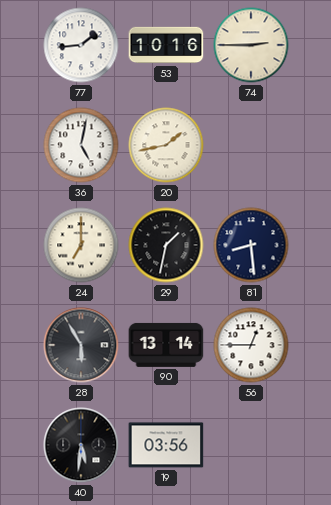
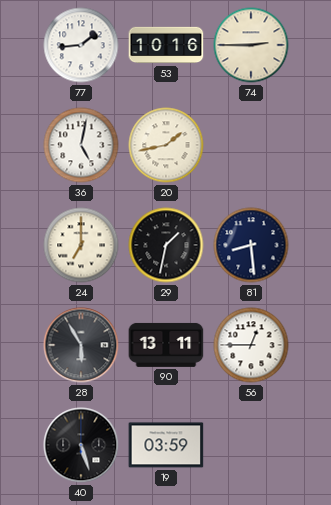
90: 13:14 -> 13:11
40: 5:31 -> 5:27
19: 03:56 -> 03:59
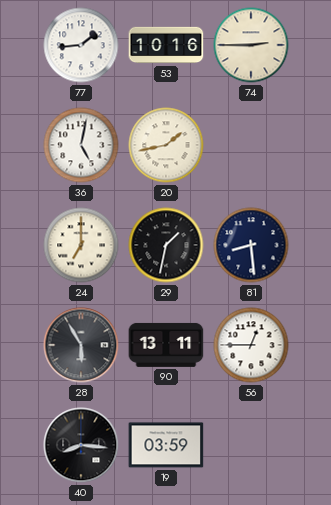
40: 5:27 -> 8:16
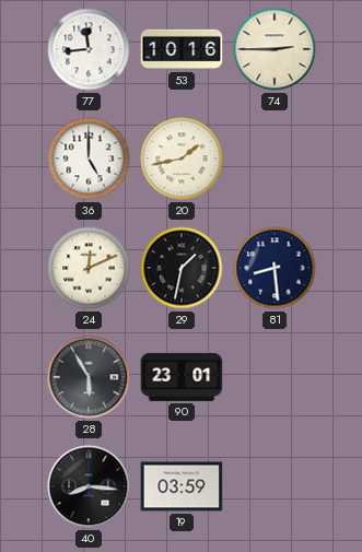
77: 1:44 -> 11:44
36: 5:02 -> 5:00
24: 7:00 -> 12:11
90: 13:11 -> 23:01
56: 12:45 -> none
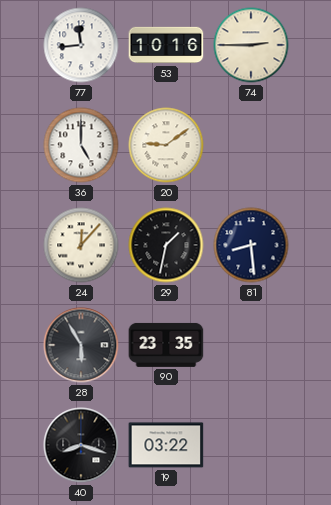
20: 1:43 -> 9:09
24: 12:11 -> 12:07
90: 23:01 -> 23:35
40: 8:16 -> 8:18
19: 03:59 -> 03:22
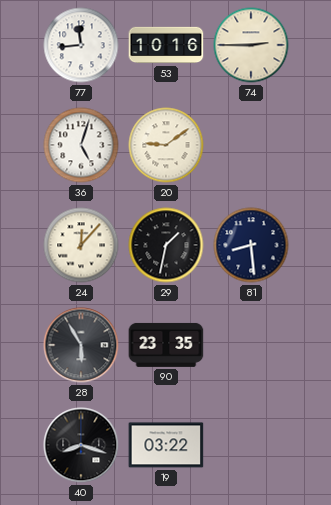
36: 5:00 -> 5:03
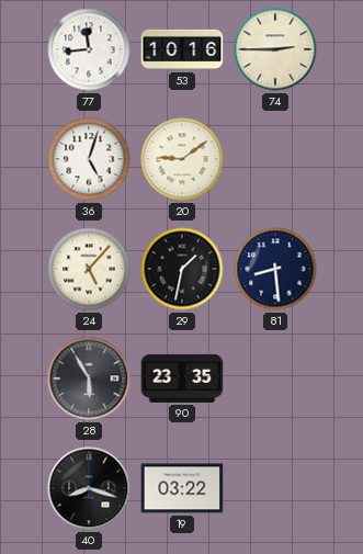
24: 12:07 -> 5:07
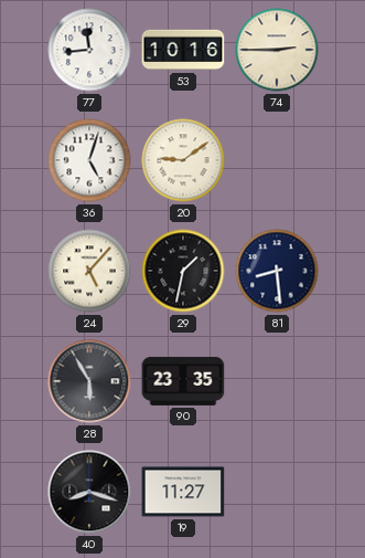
19: 03:22 -> 11:27
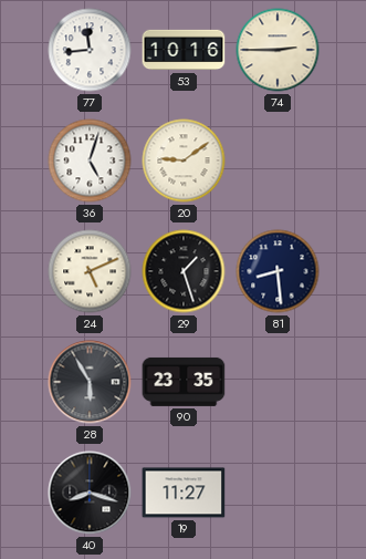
24: 5:07 -> 5:11
29: 1:32 -> 1:27
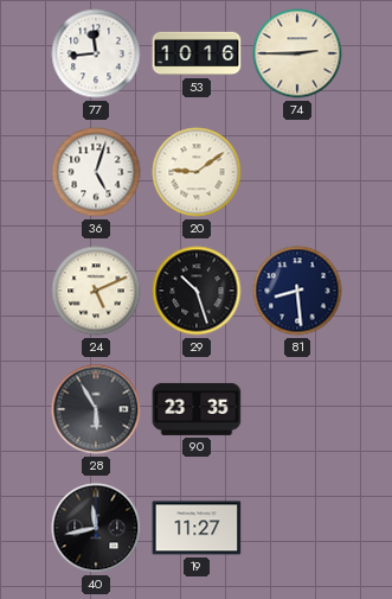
29: 1:27 -> 10:27
40: 8:18 -> 11:43
